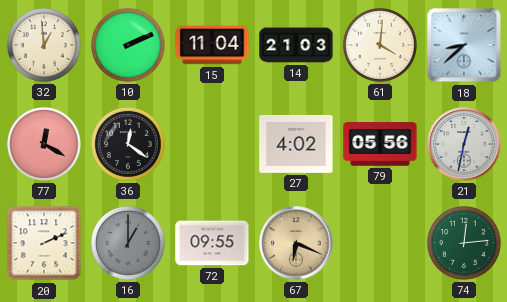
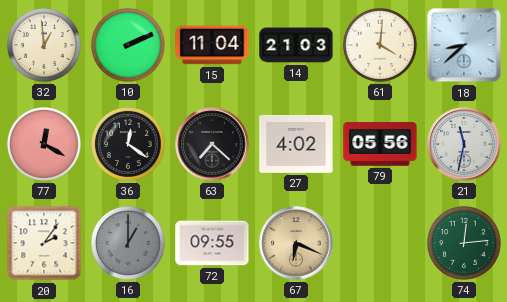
63: none -> 7:22
21: 12:32 -> 11:32
20: 2:11 -> 2:06
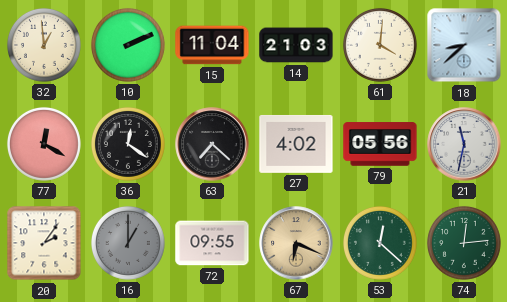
53: none -> 12:22
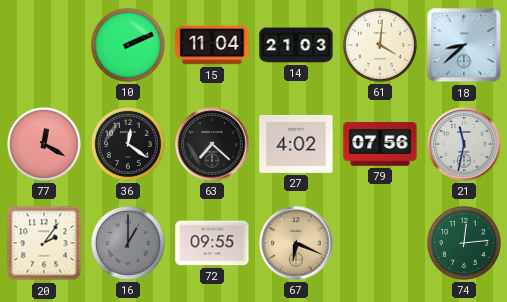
32: 12:59 -> none
79: 05:56 -> 07:56
53: 12:22 -> none
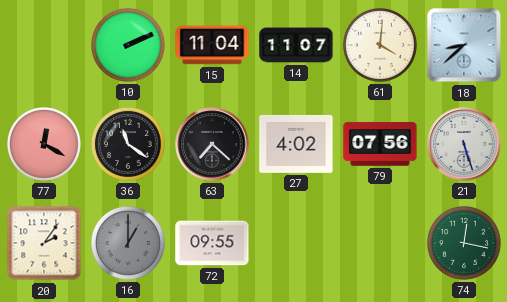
14: 21:03 -> 11:07
36: 12:21 -> 11:21
21: 11:32 -> 5:27
67: 6:19 -> none
74: 12:14 -> 12:17
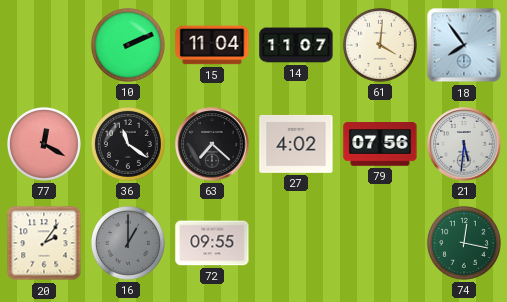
18: 8:38 -> 7:54
21: 5:27 -> 5:31
